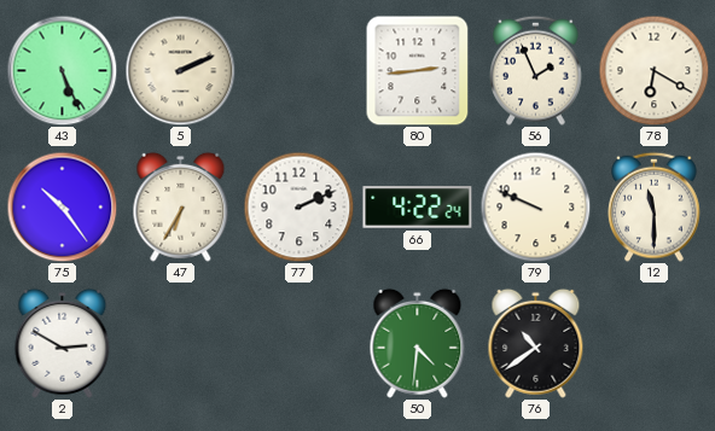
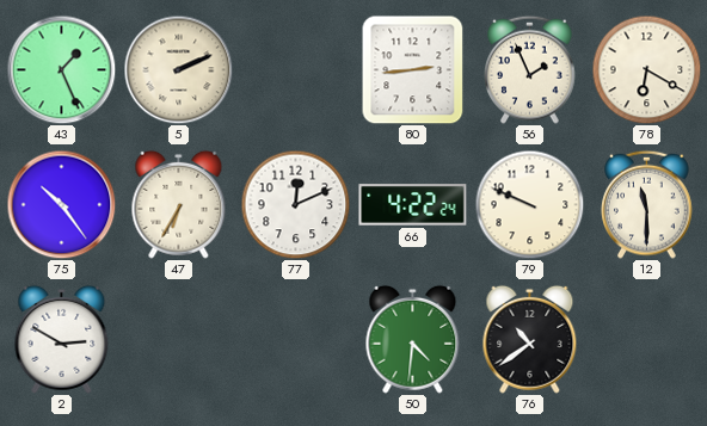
43: 5:26 -> 1:26
77: 2:11 -> 12:11
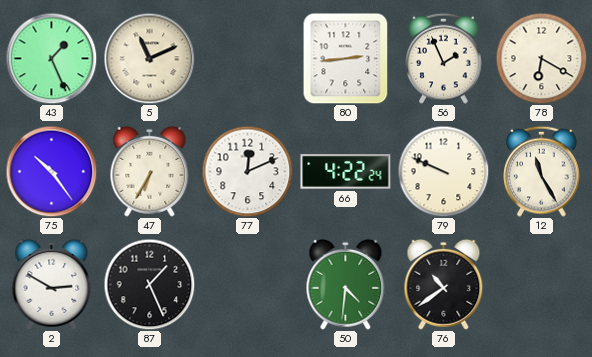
5: 2:11 -> 11:11
12: 11:30 -> 11:25
87: none -> 1:26
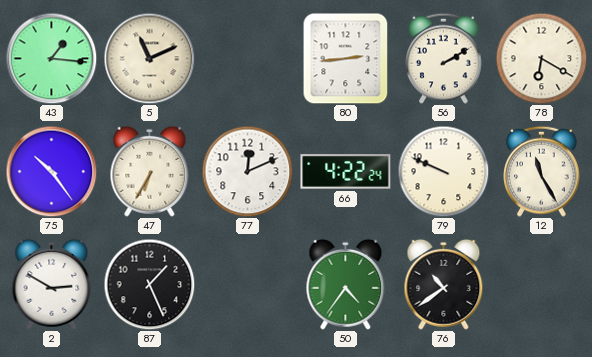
43: 1:26 -> 1:16
56: 1:56 -> 2:10
50: 4:31 -> 4:36
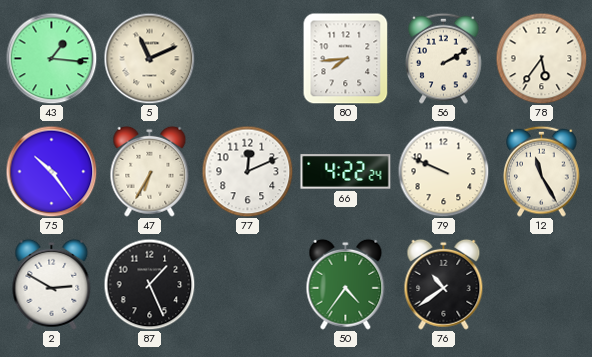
80: 2:44 -> 7:44
78: 6:20 -> 5:36
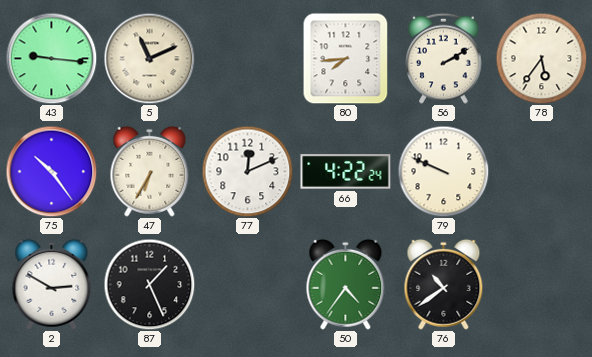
43: 1:16 -> 9:16
12: 11:25 -> none
